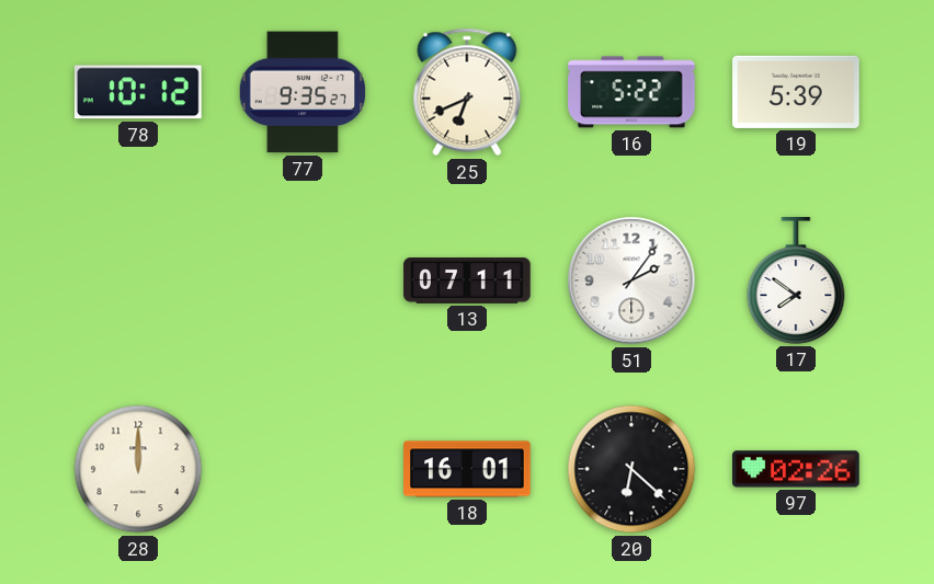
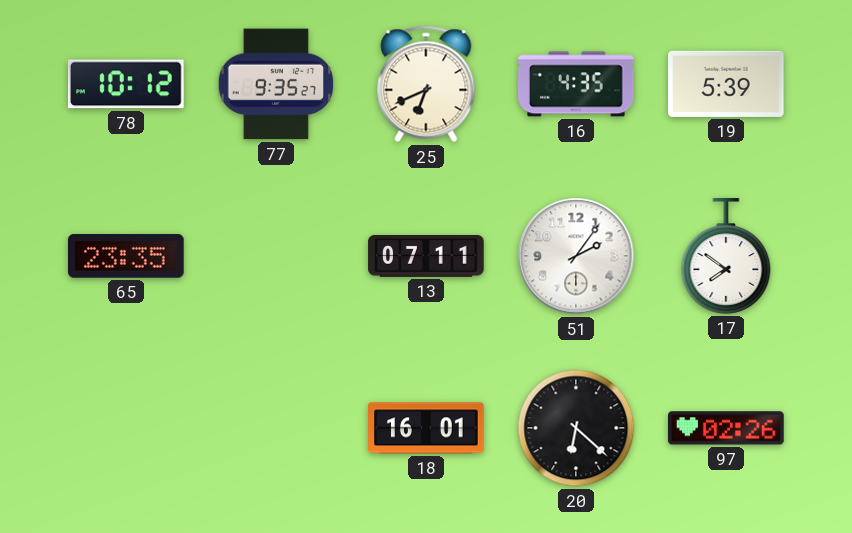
16: 5:22 -> 4:35
65: none -> 23:35
28: 12:00 -> none
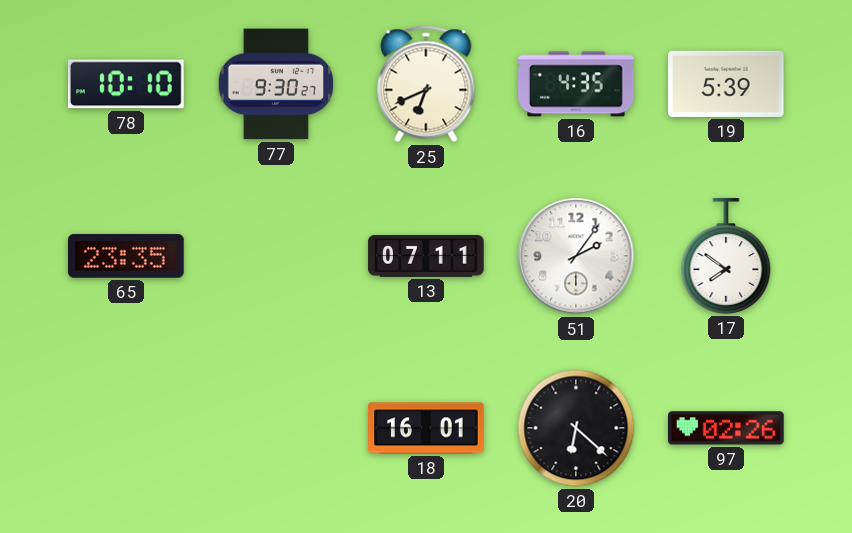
78: 10:12 -> 10:10
77: 9:35 -> 9:30
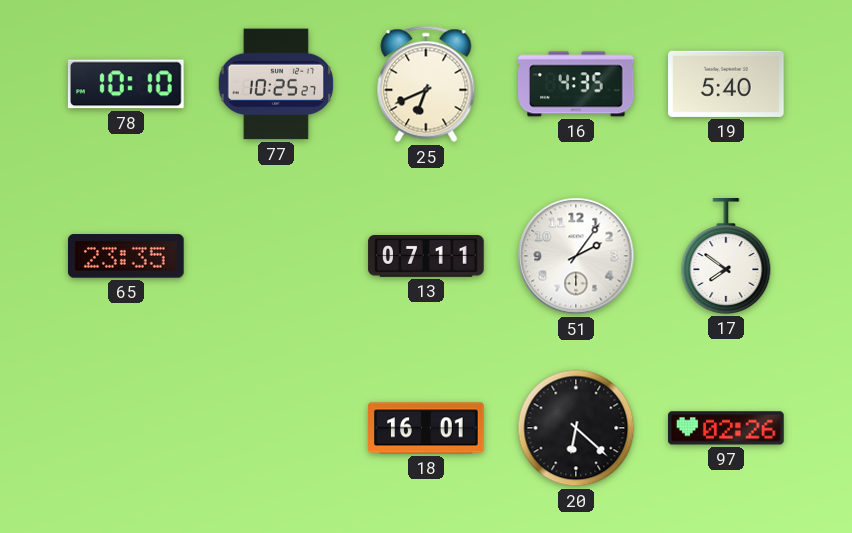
77: 9:30 -> 10:25
19: 5:39 -> 5:40
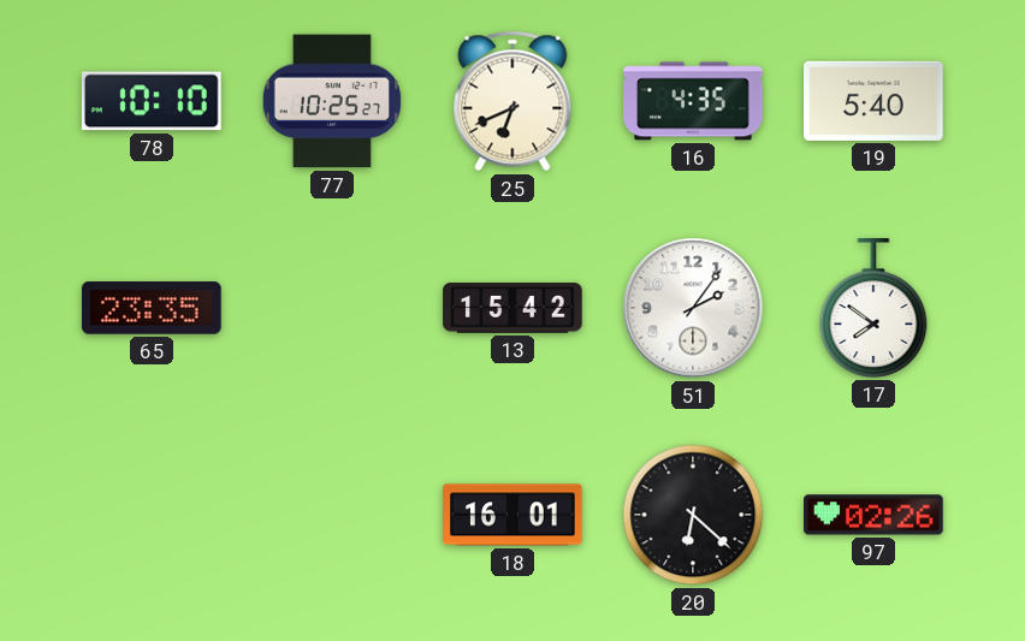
13: 07:11 -> 15:42
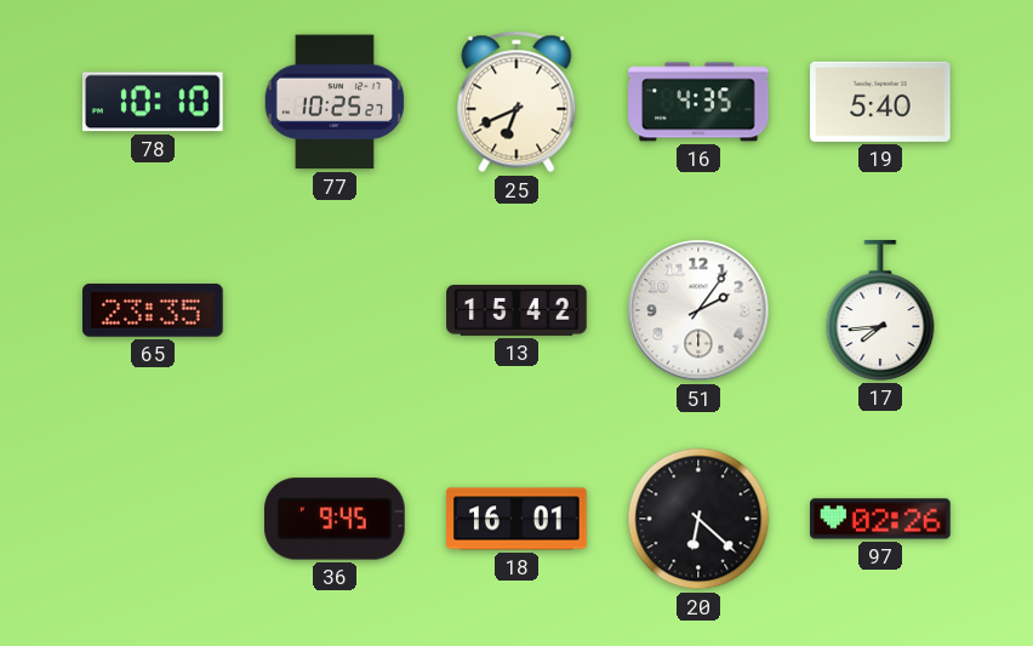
17: 7:51 -> 7:44
36: none -> 9:45
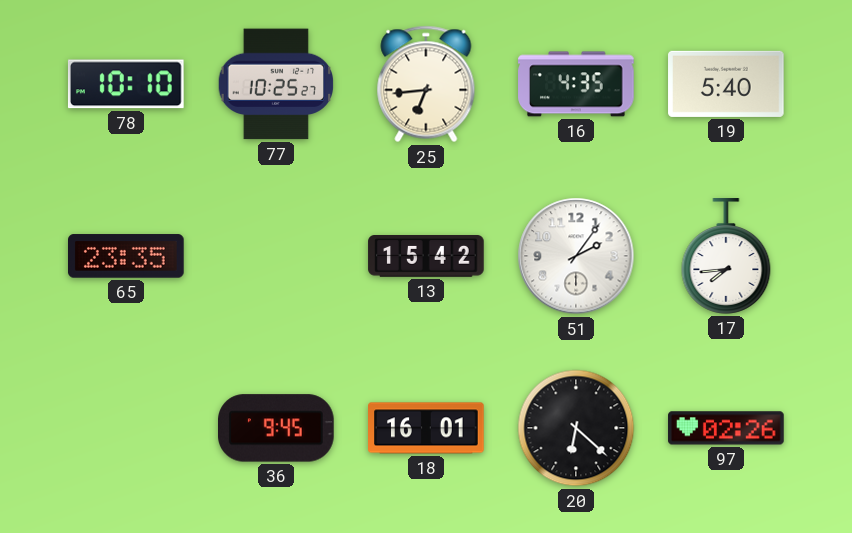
25: 6:41 -> 6:44
